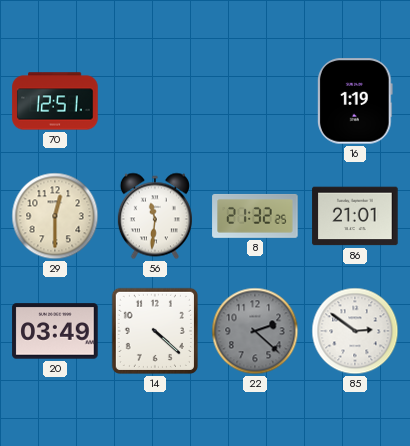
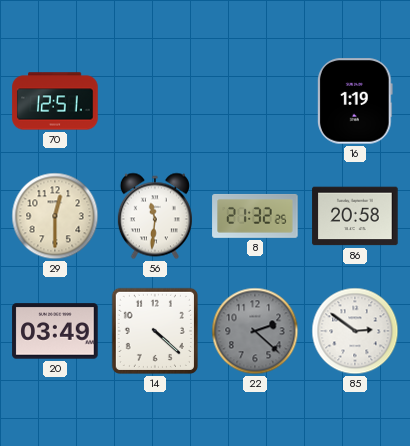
86: 21:01 -> 20:58
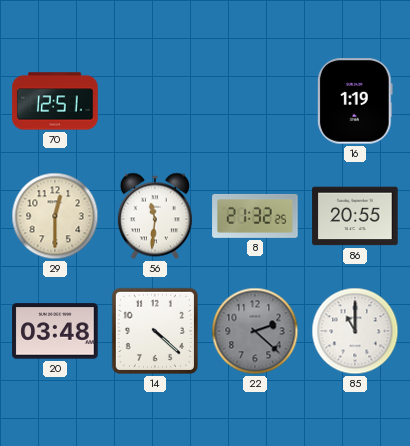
86: 20:58 -> 20:55
20: 03:49 -> 03:48
85: 2:51 -> 11:00
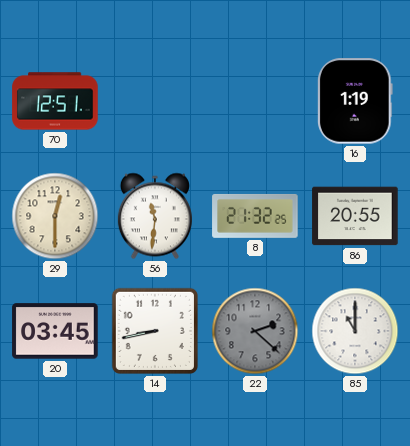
20: 03:48 -> 03:45
14: 4:22 -> 8:43
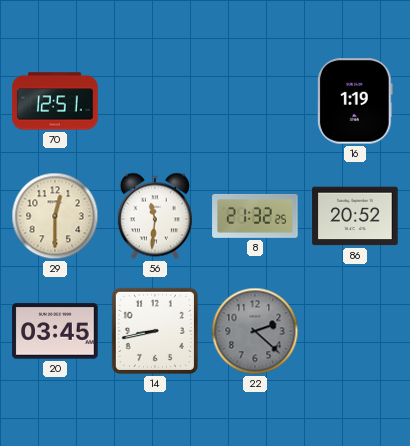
86: 20:55 -> 20:52
85: 11:00 -> none
